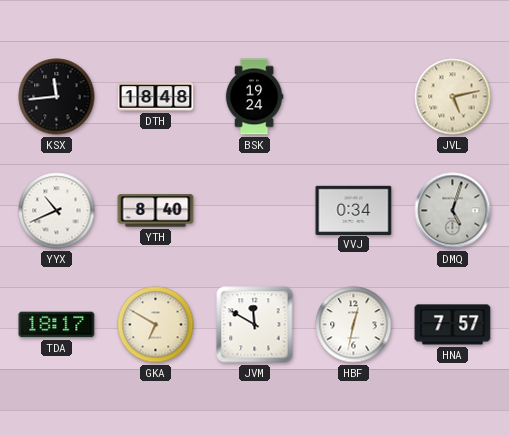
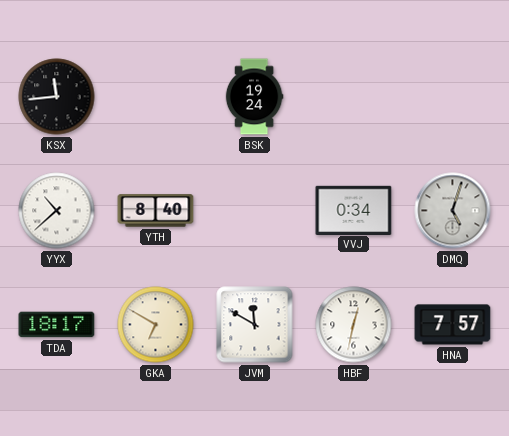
DTH: 18:48 -> none
JVL: 5:13 -> none
YYX: 10:41 -> 10:38
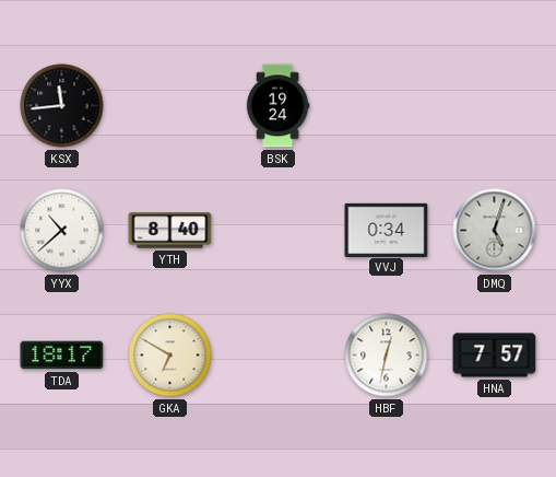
JVM: 11:50 -> none
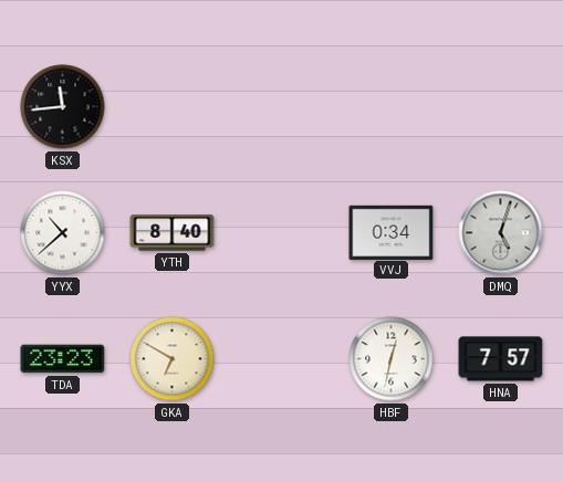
BSK: 19:24 -> none
TDA: 18:17 -> 23:23
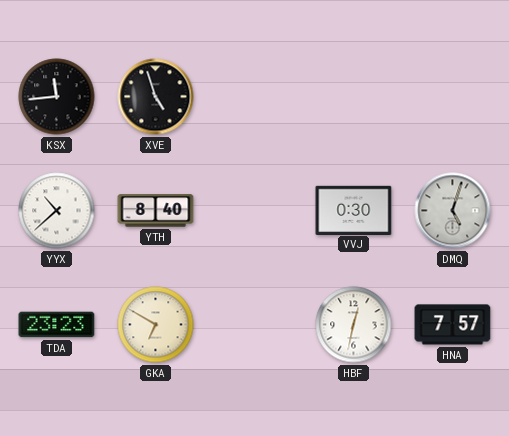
XVE: none -> 4:57
VVJ: 0:34 -> 0:30
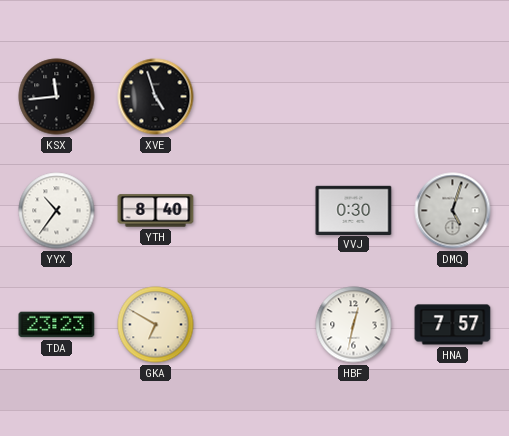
YYX: 10:38 -> 10:36
